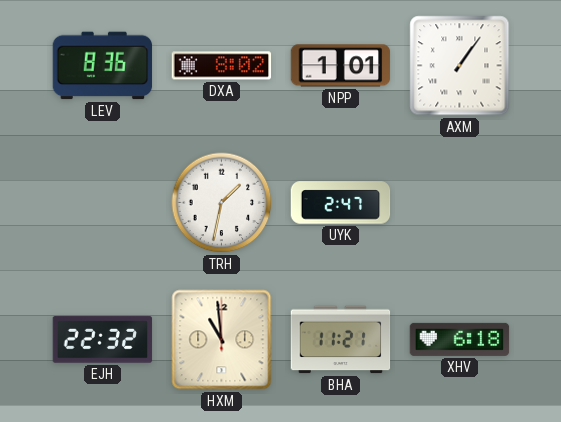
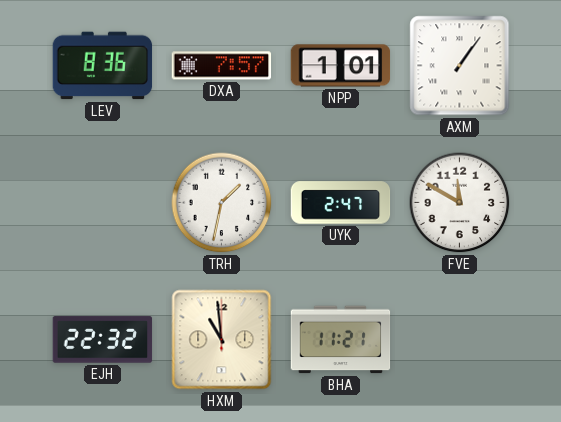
DXA: 8:02 -> 7:57
FVE: none -> 11:50
XHV: 6:18 -> none
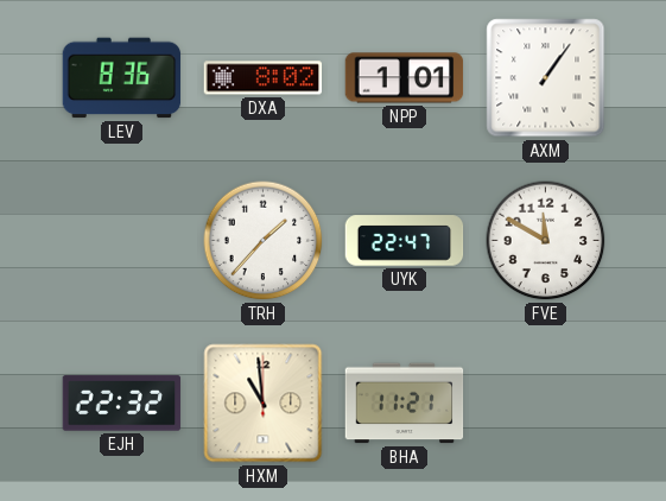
DXA: 7:57 -> 8:02
TRH: 1:32 -> 1:37
UYK: 2:47 -> 22:47
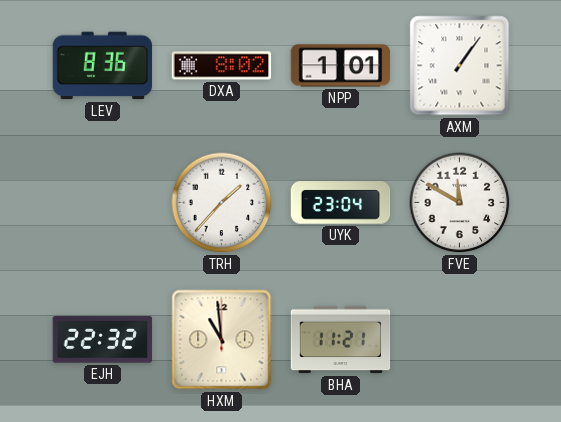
UYK: 22:47 -> 23:04
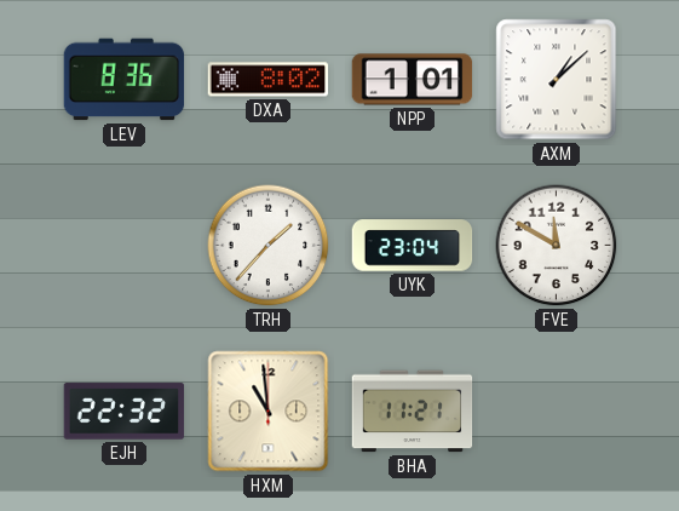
AXM: 1:06 -> 1:08
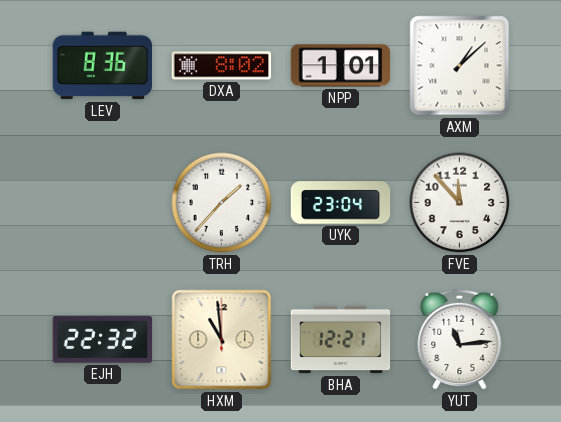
FVE: 11:50 -> 11:53
BHA: 11:21 -> 12:21
YUT: none -> 11:14
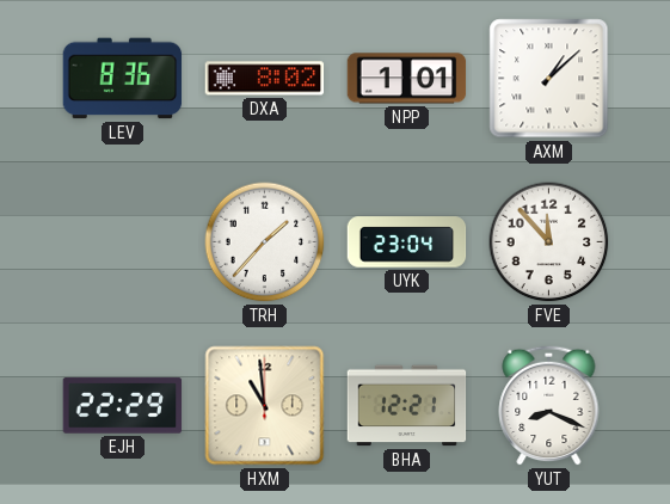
EJH: 22:32 -> 22:29
YUT: 11:14 -> 8:19
